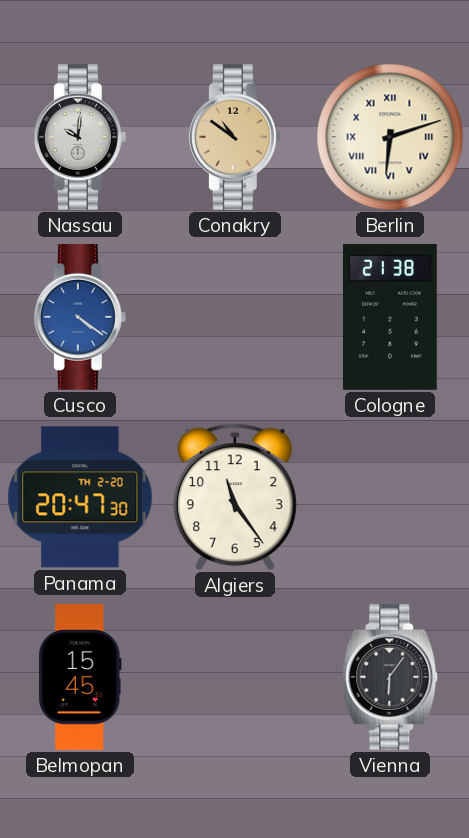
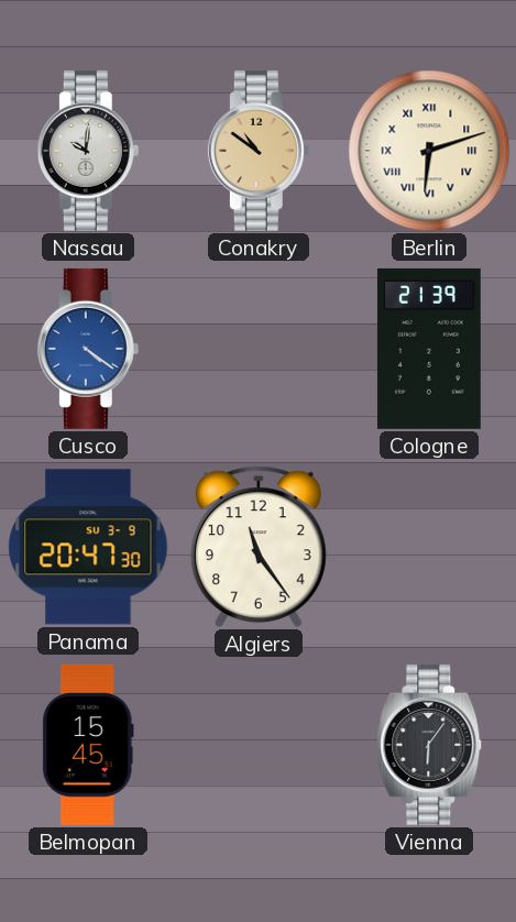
Cologne: 21:38 -> 21:39
Panama date: TH 2-20 -> SU 3-9
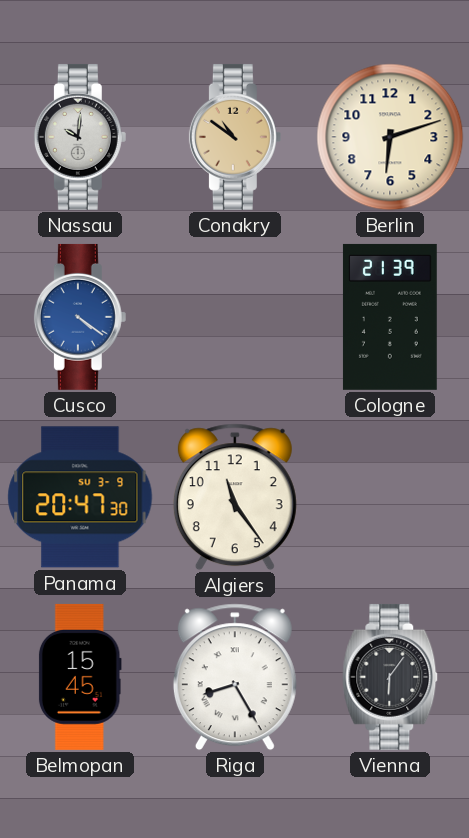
Berlin numerals: Roman -> Arabic
Riga: none -> 8:25
